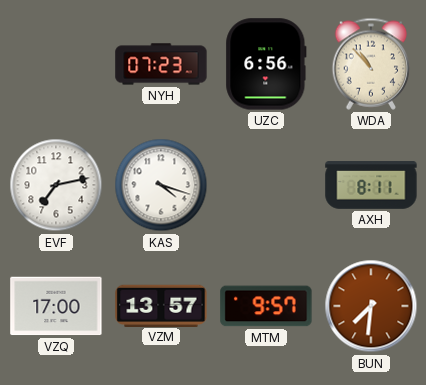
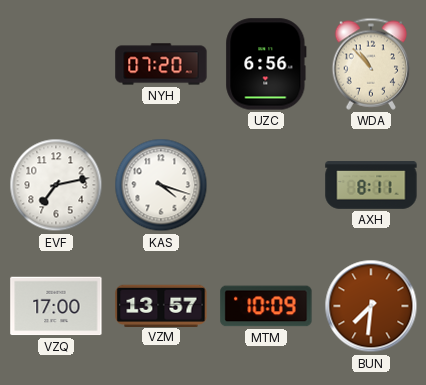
NYH: 07:23 -> 07:20
MTM: 9:57 -> 10:09
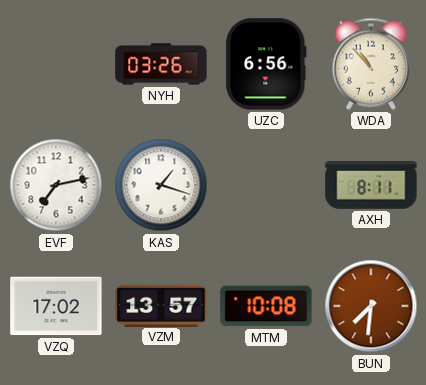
NYH: 07:20 -> 03:26
KAS: 4:18 -> 1:18
VZQ: 17:00 -> 17:02
MTM: 10:09 -> 10:08
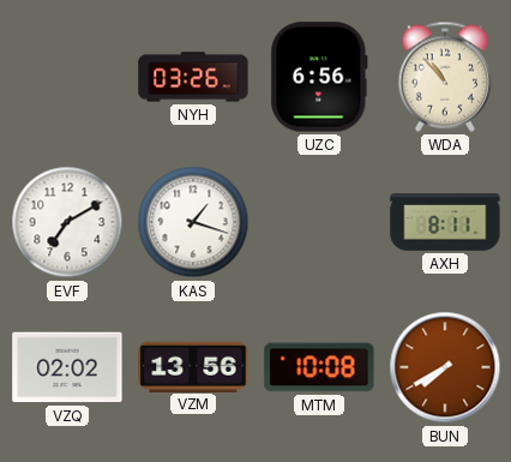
EVF: 7:13 -> 7:10
VZQ: 17:02 -> 02:02
VZM: 13:57 -> 13:56
BUN: 7:31 -> 7:40
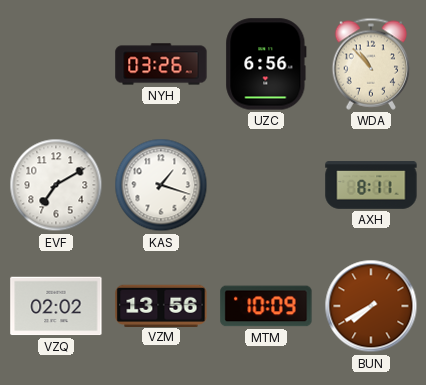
MTM: 10:08 -> 10:09
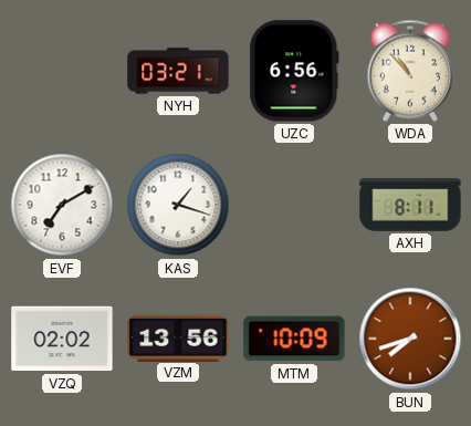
NYH: 03:26 -> 03:21
BUN: 7:40 -> 7:42
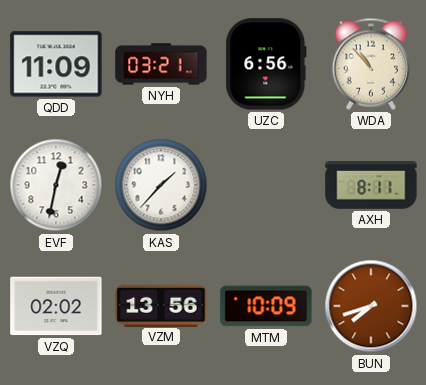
QDD: none -> 11:09
EVF: 7:10 -> 12:32
KAS: 1:18 -> 1:37
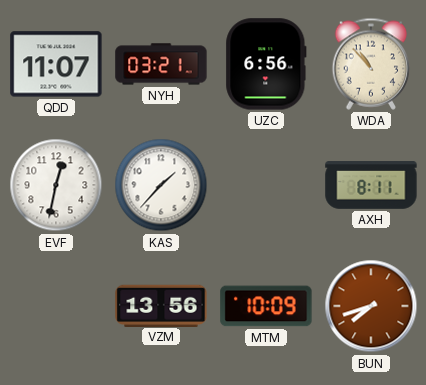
QDD: 11:09 -> 11:07
VZQ: 02:02 -> none
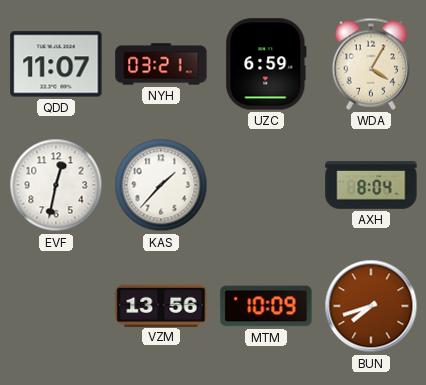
UZC: 6:56 -> 6:59
WDA: 10:53 -> 4:05
AXH: 8:11 -> 8:04
